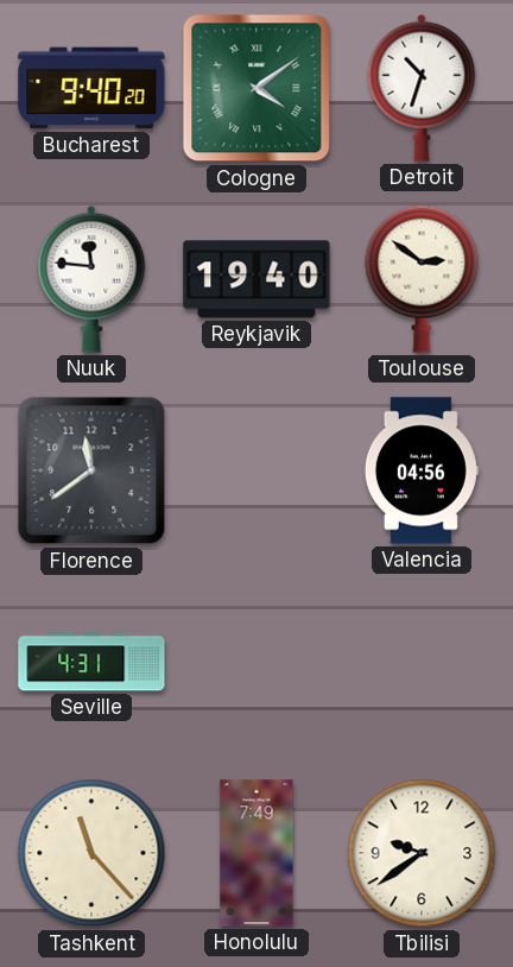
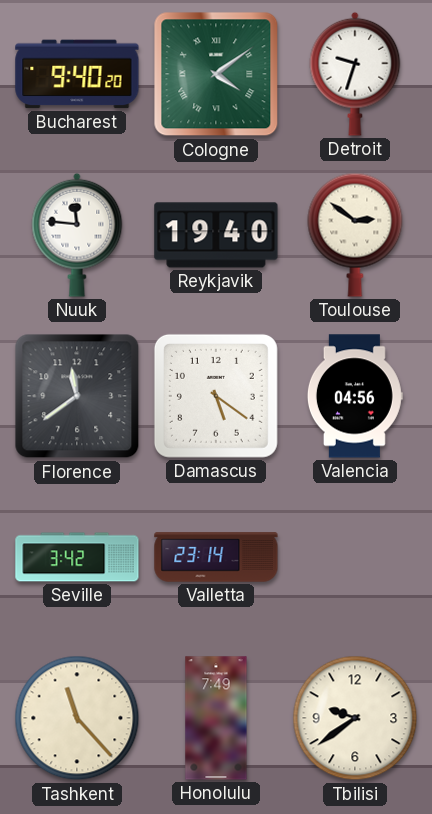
Detroit: 10:33 -> 9:33
Damascus: none -> 5:21
Seville: 4:31 -> 3:42
Valletta: none -> 23:14
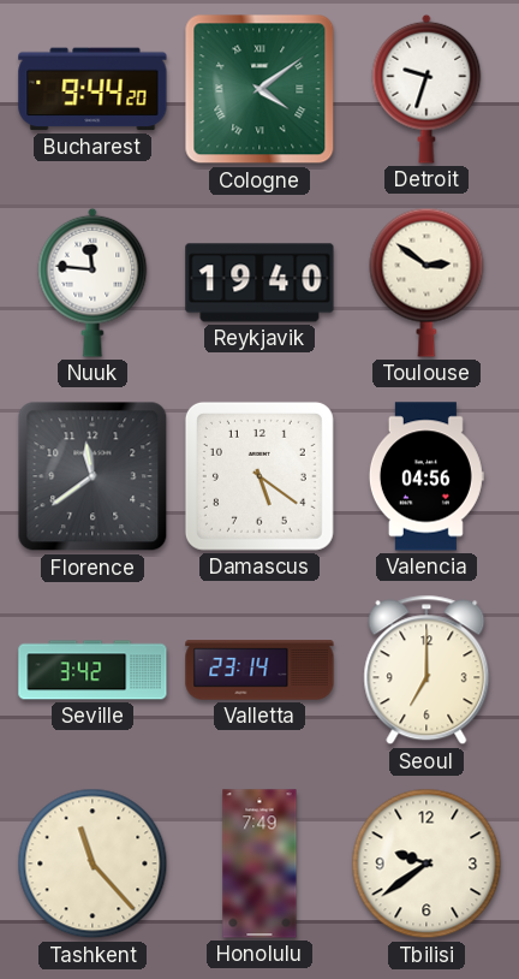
Bucharest: 9:40 -> 9:44
Seoul: none -> 7:00
